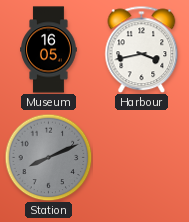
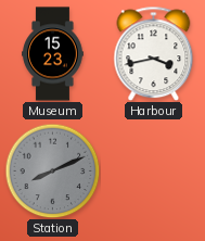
Museum: 16:05 -> 15:23
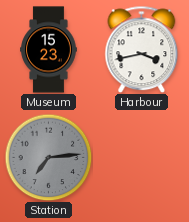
Station: 8:11 -> 7:14
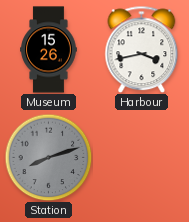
Museum: 15:23 -> 15:26
Station: 7:14 -> 8:12
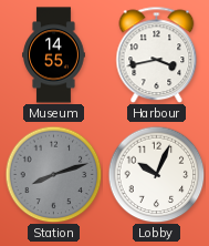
Museum: 15:26 -> 14:55
Lobby: none -> 10:04
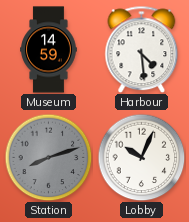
Museum: 14:55 -> 14:59
Harbour: 3:43 -> 4:29
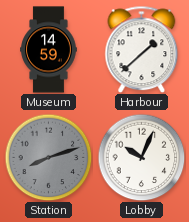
Harbour: 4:29 -> 1:38
